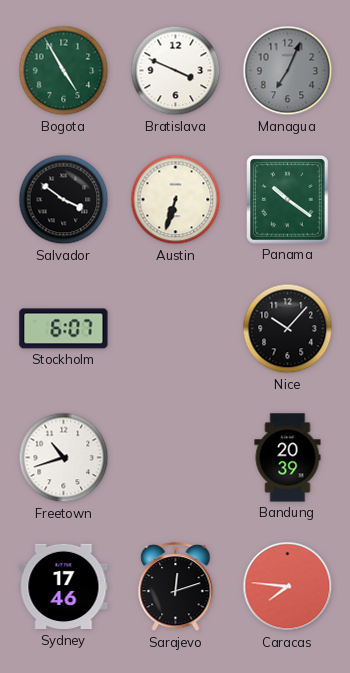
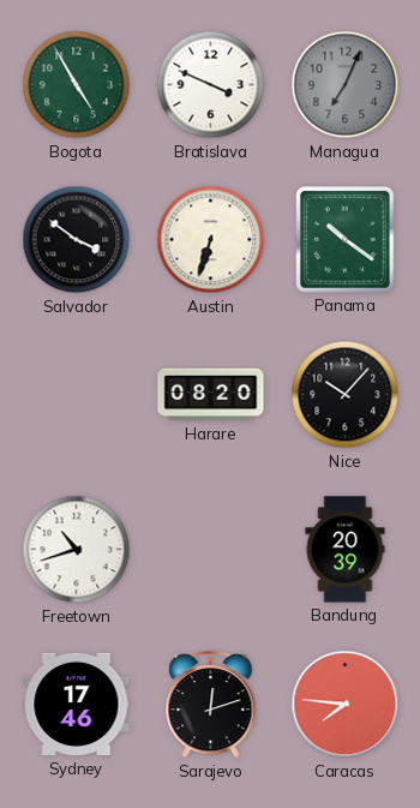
Stockholm: 6:07 -> none
Harare: none -> 08:20
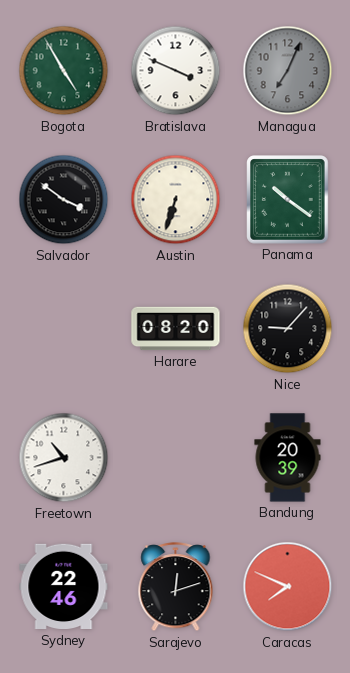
Nice: 10:07 -> 9:07
Sydney: 17:46 -> 22:46
Caracas: 7:46 -> 7:49
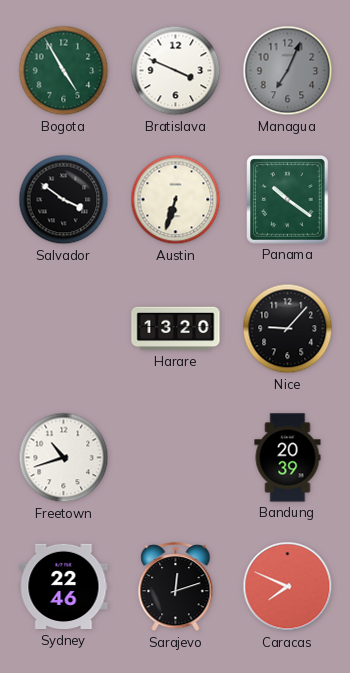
Harare: 08:20 -> 13:20
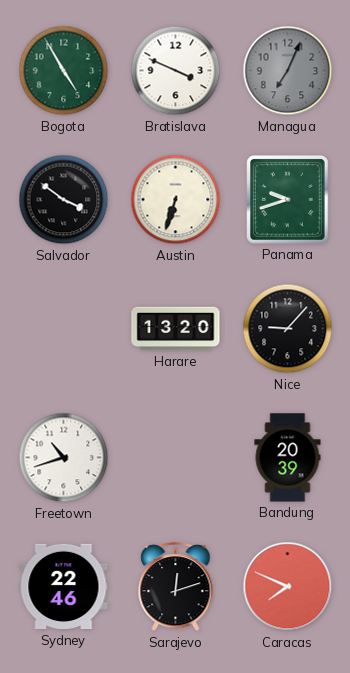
Panama: 10:21 -> 9:42
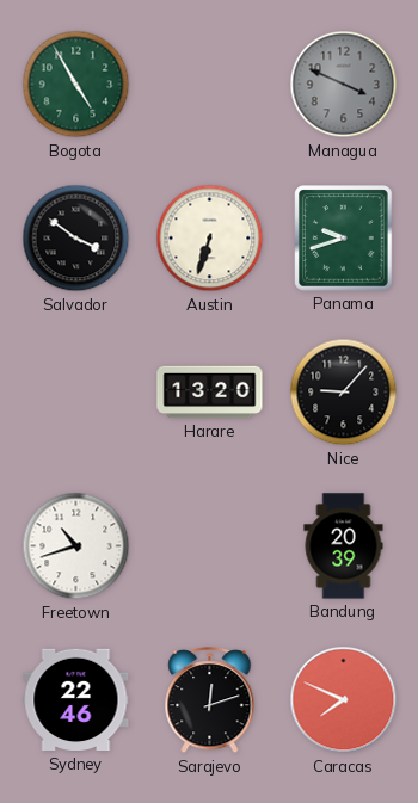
Bratislava: 3:49 -> none
Managua: 7:04 -> 3:49
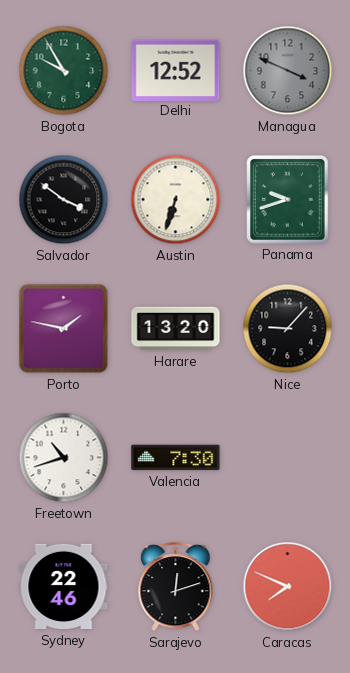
Bogota: 4:55 -> 9:55
Delhi: none -> 12:52
Porto: none -> 1:47
Valencia: none -> 7:30
Bandung: 20:39 -> none
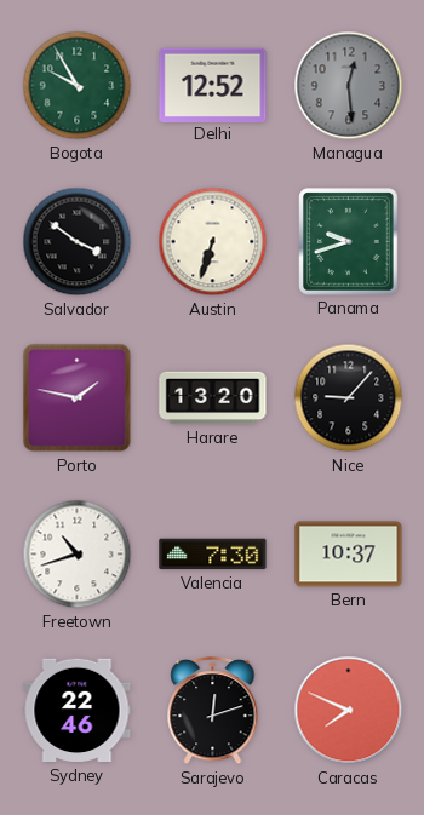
Managua: 3:49 -> 12:29
Bern: none -> 10:37
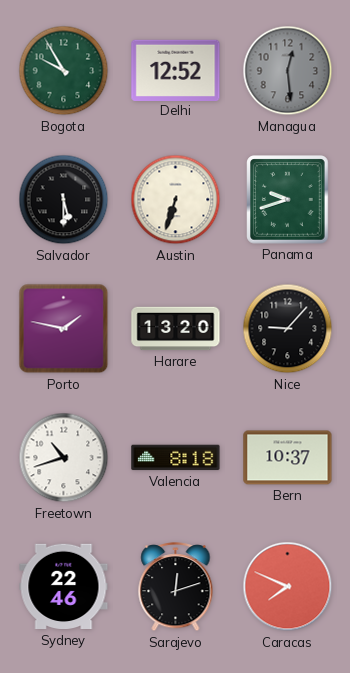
Salvador: 3:51 -> 5:30
Valencia: 7:30 -> 8:18
